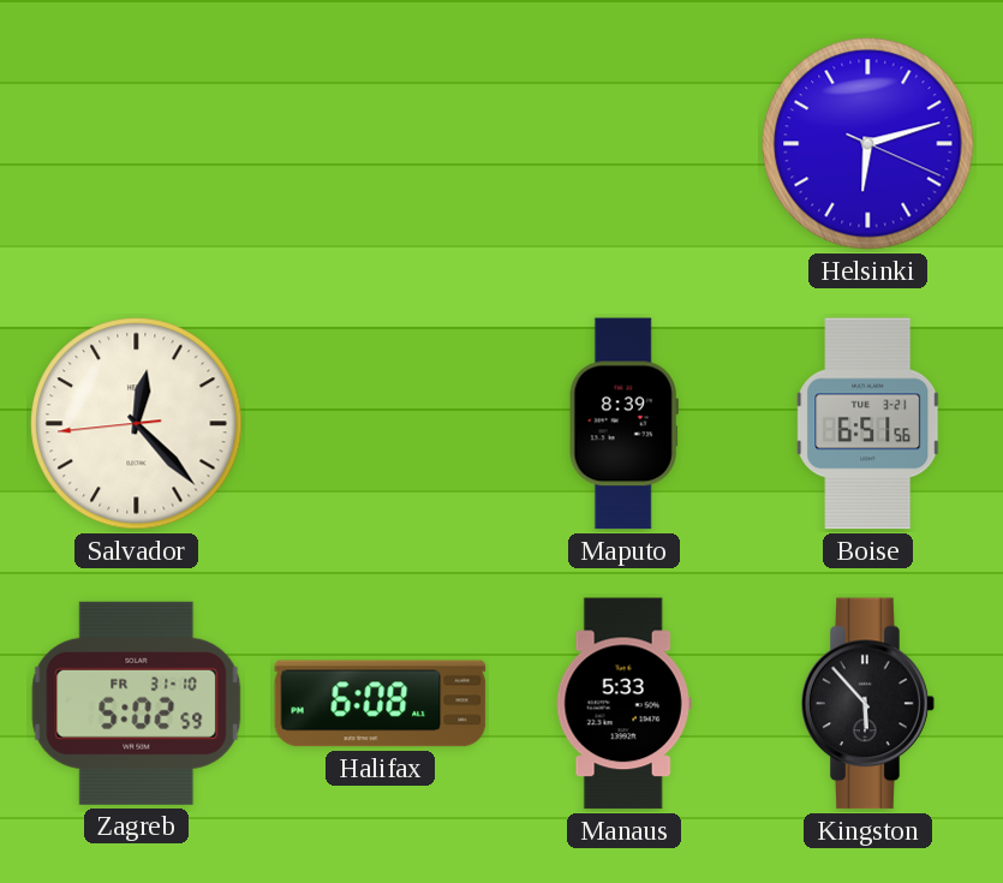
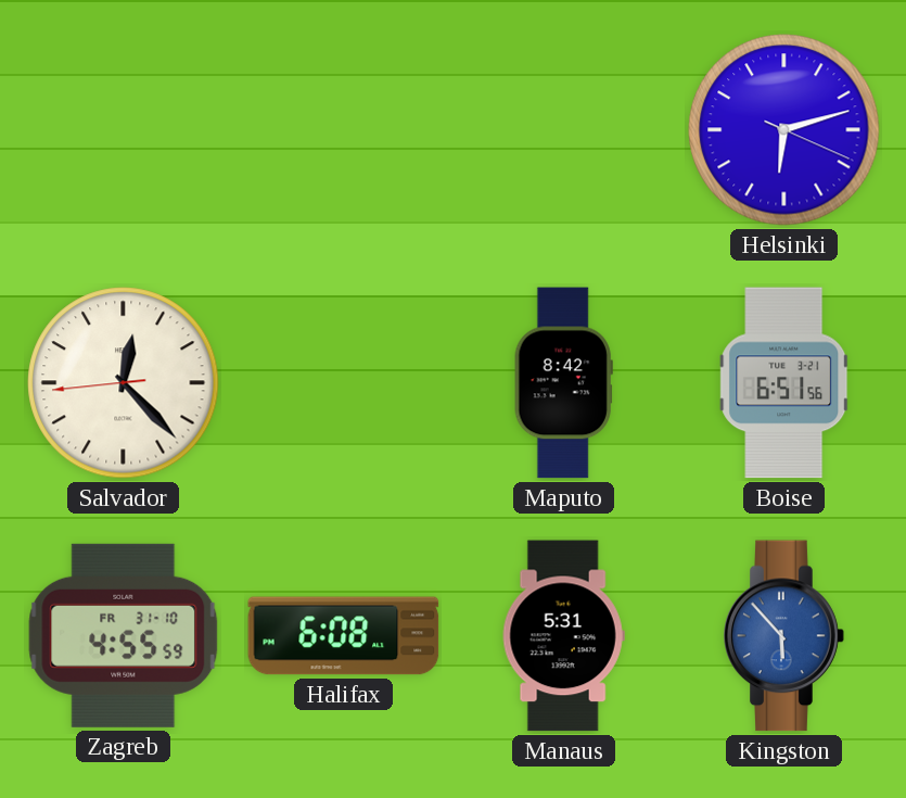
Maputo: 8:39 -> 8:42
Zagreb: 5:02 -> 4:55
Manaus: 5:33 -> 5:31
Kingston dial: black -> blue
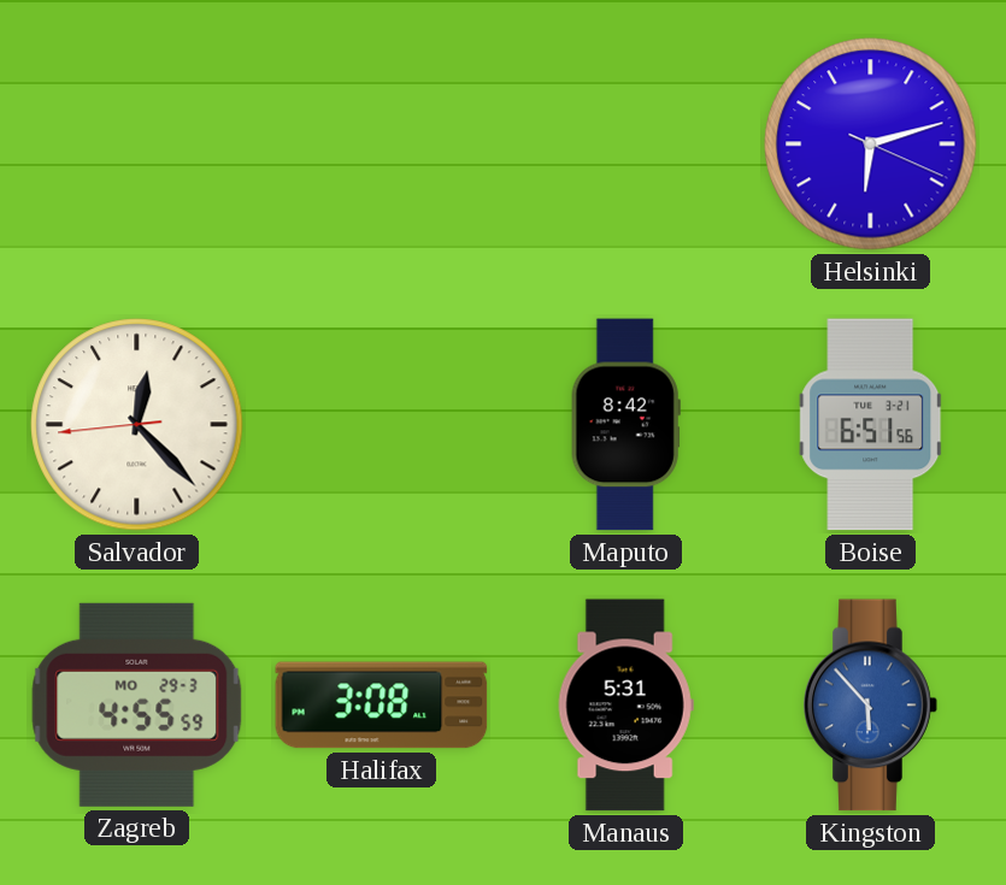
Zagreb date: FR 31-10 -> MO 29-3
Halifax: 6:08 -> 3:08
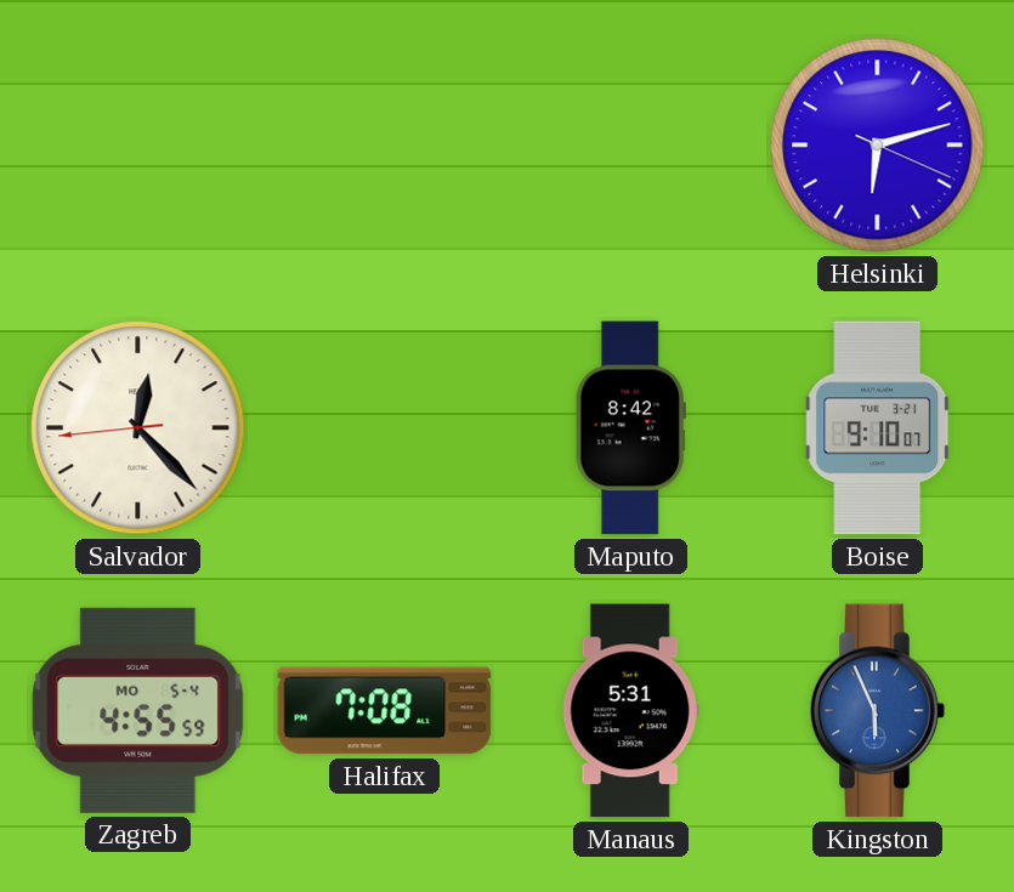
Boise: 6:51 -> 9:10
Zagreb date: MO 29-3 -> MO 5-4
Halifax: 3:08 -> 7:08
Kingston: 5:53 -> 5:56
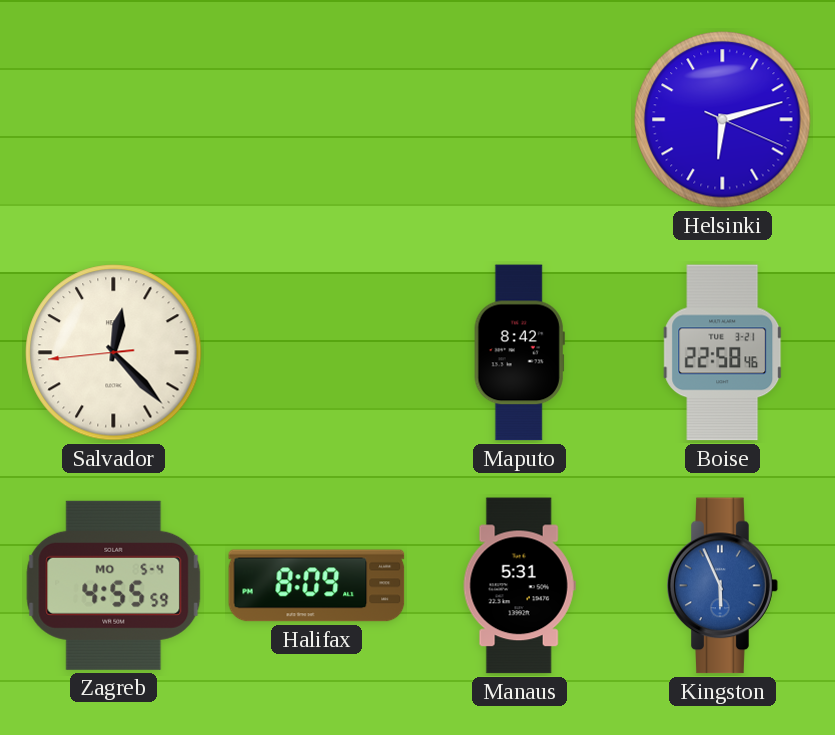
Boise: 9:10 -> 22:58
Halifax: 7:08 -> 8:09
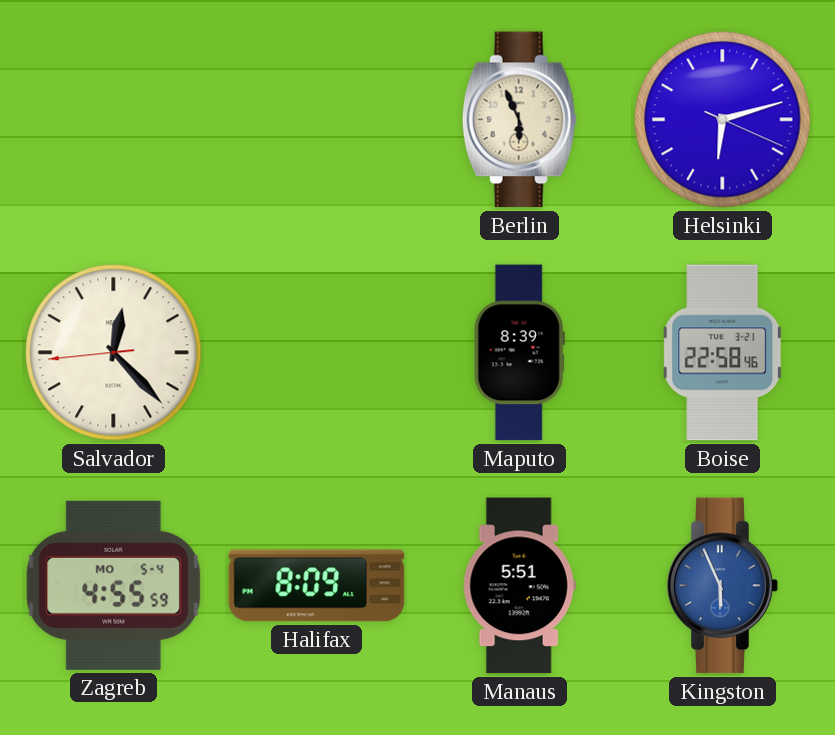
Berlin: none -> 5:56
Maputo: 8:42 -> 8:39
Manaus: 5:31 -> 5:51
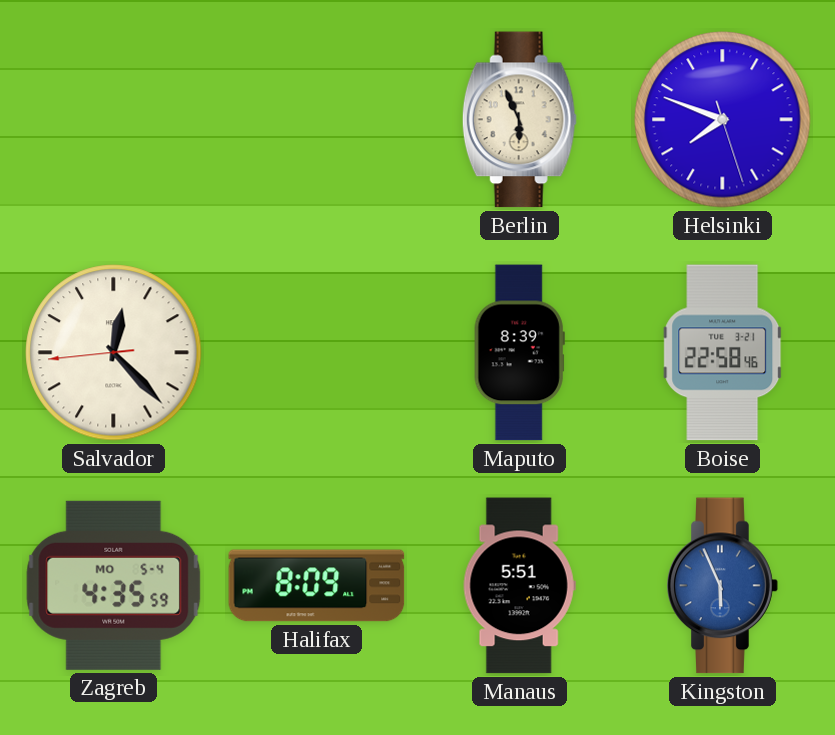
Helsinki: 6:12 -> 7:48
Zagreb: 4:55 -> 4:35
